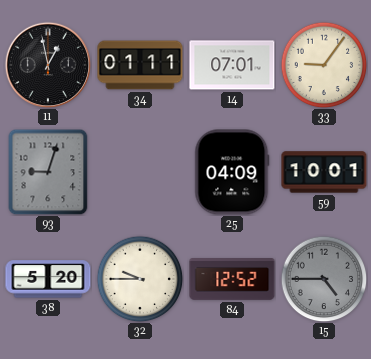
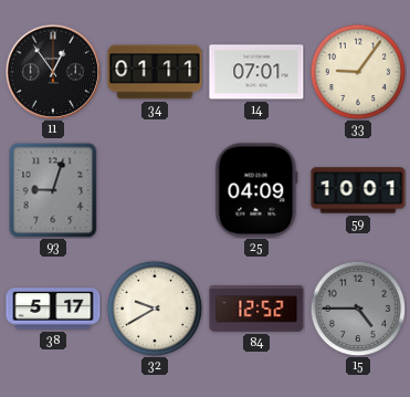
11: 12:58 -> 12:54
38: 5:20 -> 5:17
32: 9:45 -> 9:40
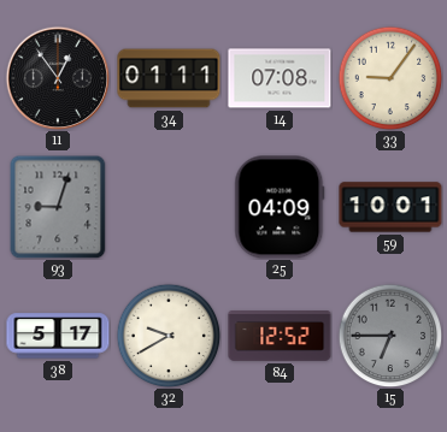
14: 07:01 -> 07:08
15: 4:45 -> 6:45
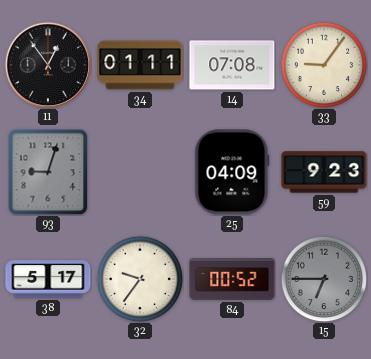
59: 10:01 -> 9:23
32: 9:40 -> 9:36
84: 12:52 -> 00:52
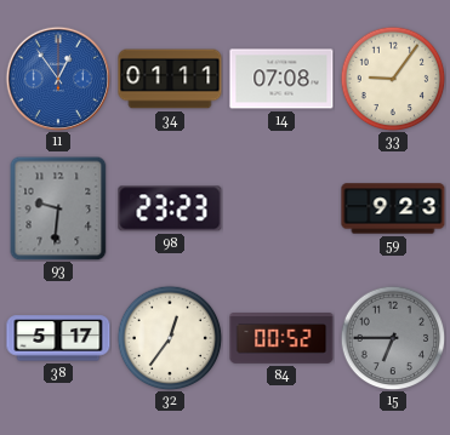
11 dial: black -> blue
93: 9:03 -> 9:31
98: none -> 23:23
25: 04:09 -> none
32: 9:36 -> 12:36
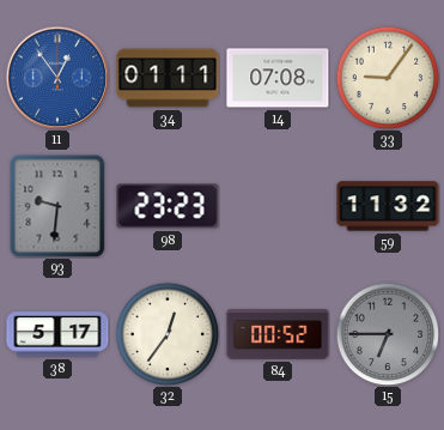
59: 9:23 -> 11:32
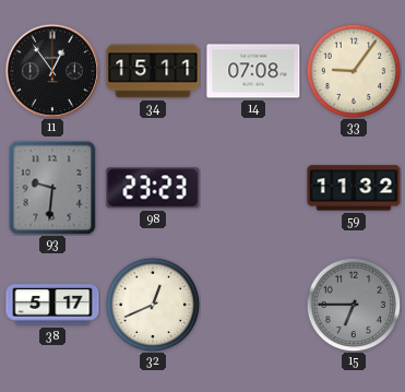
11 dial: blue -> black
34: 01:11 -> 15:11
32: 12:36 -> 12:41
84: 00:52 -> none
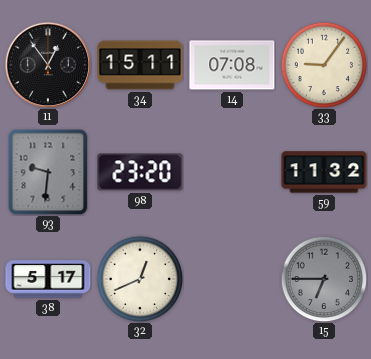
98: 23:23 -> 23:20
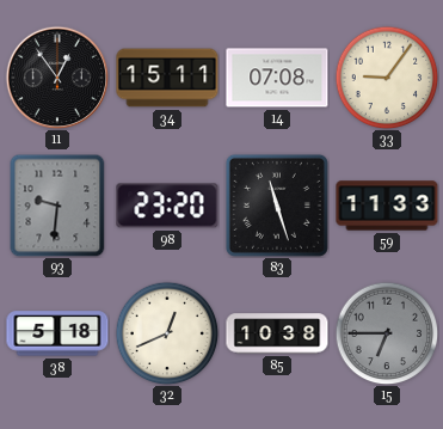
83: none -> 11:27
59: 11:32 -> 11:33
38: 5:17 -> 5:18
85: none -> 10:38
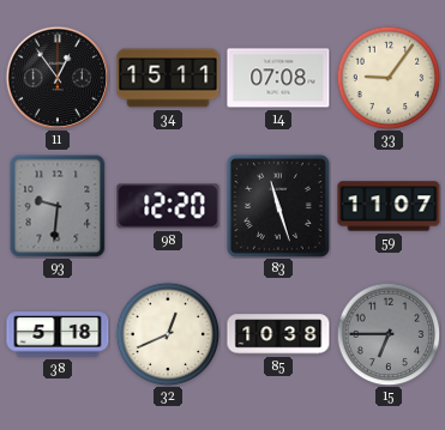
98: 23:20 -> 12:20
59: 11:33 -> 11:07
